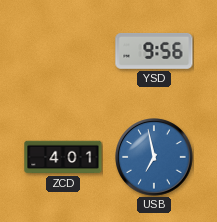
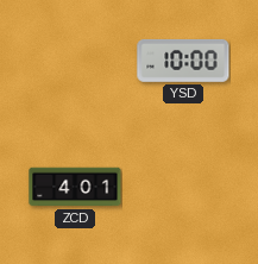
YSD: 9:56 -> 10:00
USB: 6:58 -> none
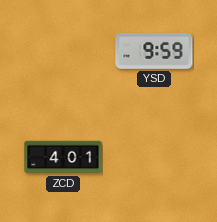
YSD: 10:00 -> 9:59
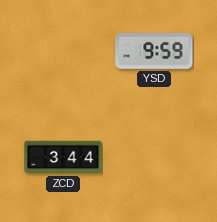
ZCD: 4:01 -> 3:44
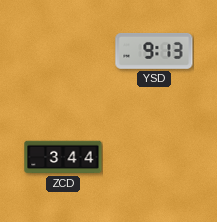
YSD: 9:59 -> 9:13
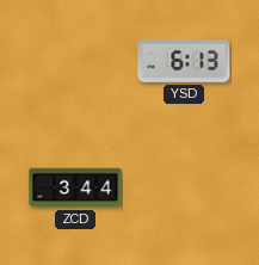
YSD: 9:13 -> 6:13
